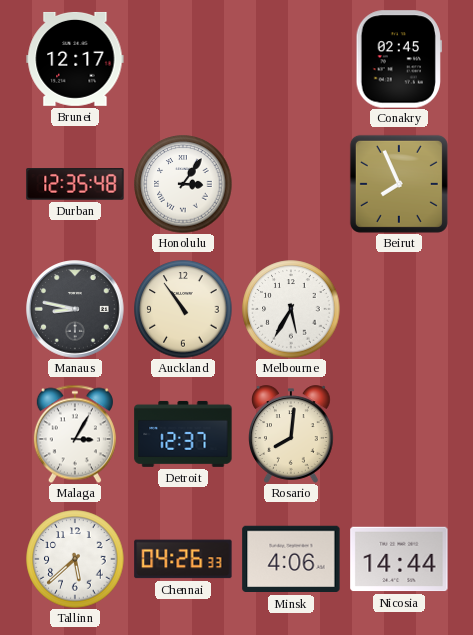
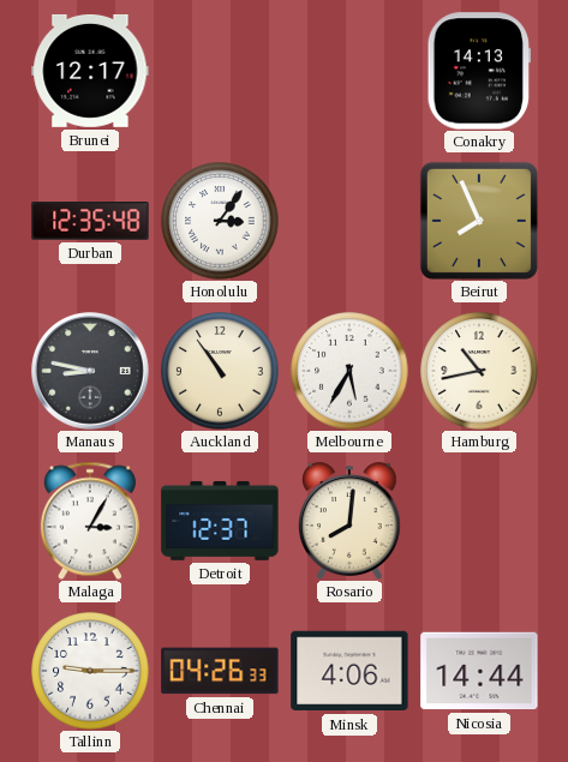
Conakry: 02:45 -> 14:13
Hamburg: none -> 10:43
Tallinn: 5:38 -> 9:15
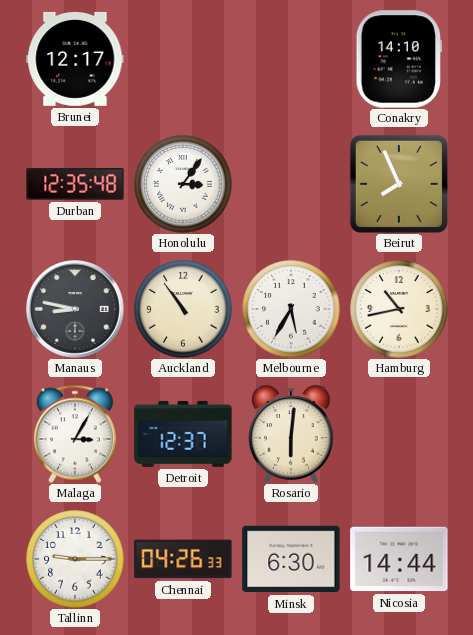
Conakry: 14:13 -> 14:10
Rosario: 8:01 -> 6:01
Minsk: 4:06 -> 6:30
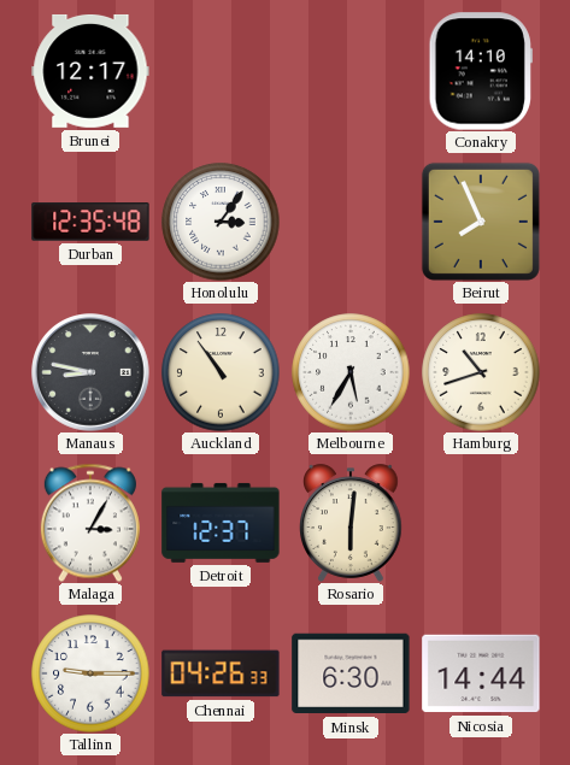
Hamburg: 10:43 -> 10:42
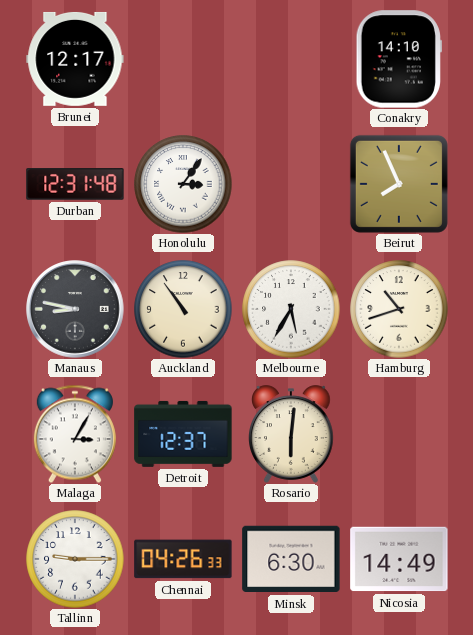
Durban: 12:35 -> 12:31
Nicosia: 14:44 -> 14:49
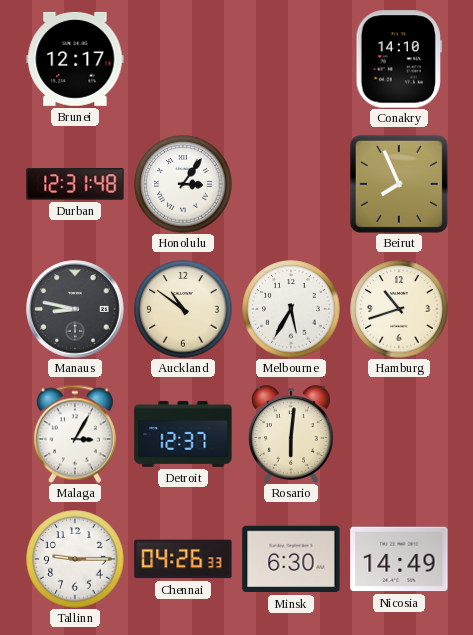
Auckland: 10:54 -> 10:51
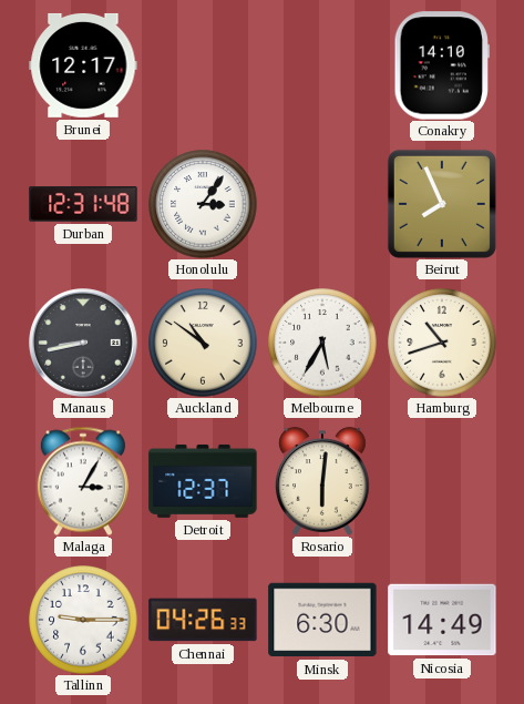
Manaus: 8:47 -> 8:43
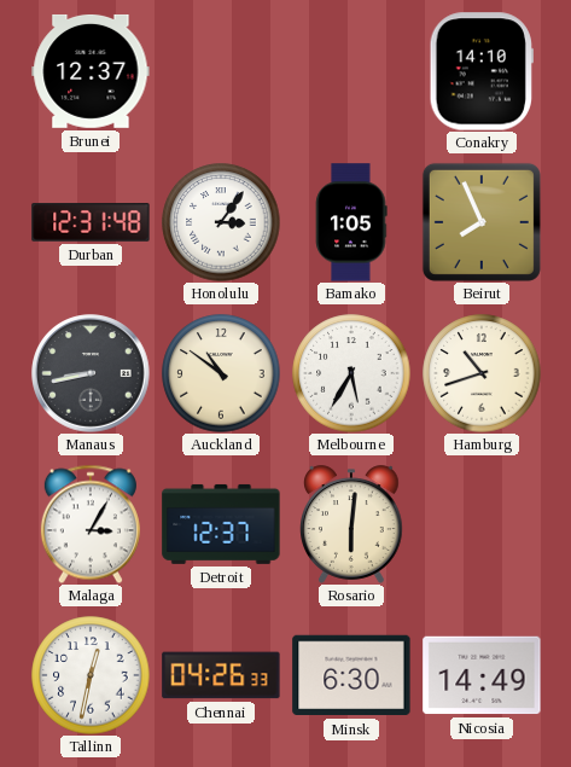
Brunei: 12:17 -> 12:37
Bamako: none -> 1:05
Tallinn: 9:15 -> 12:32
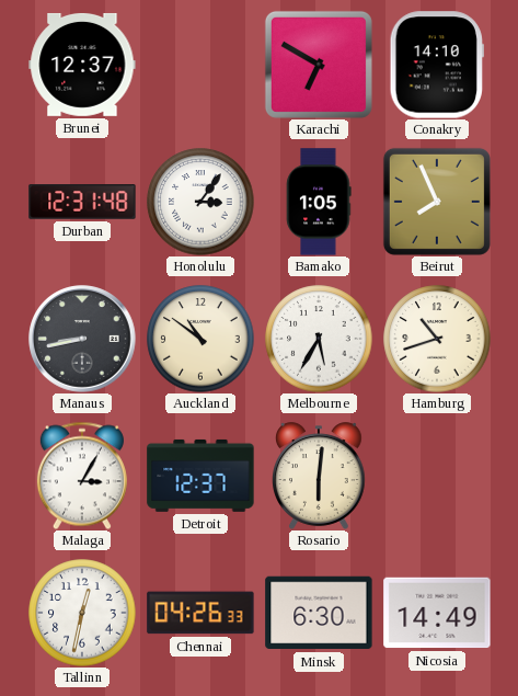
Karachi: none -> 6:50
